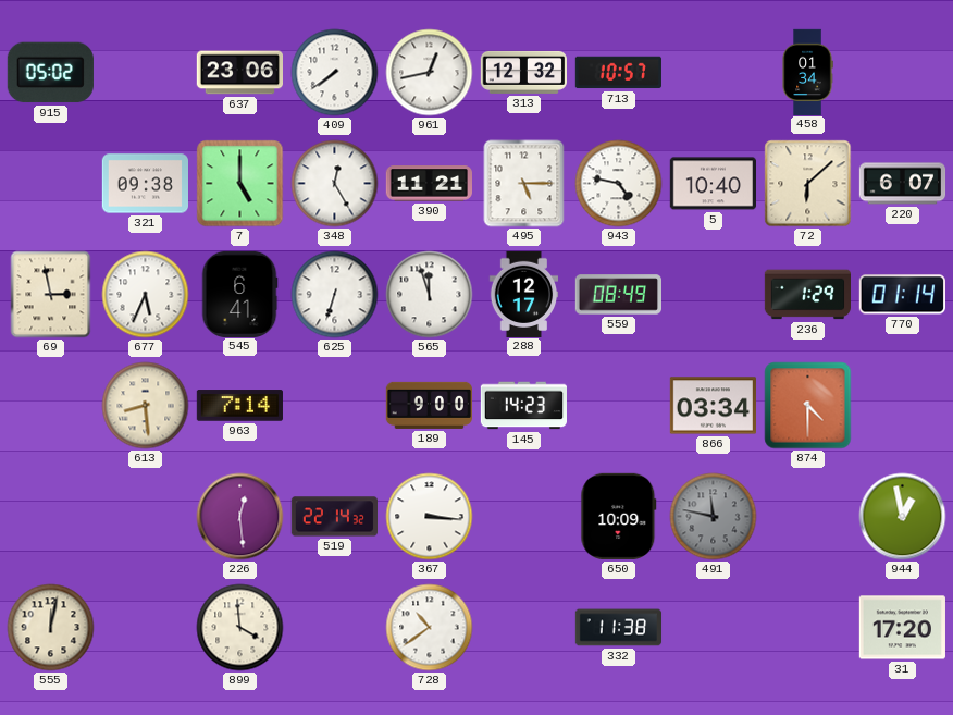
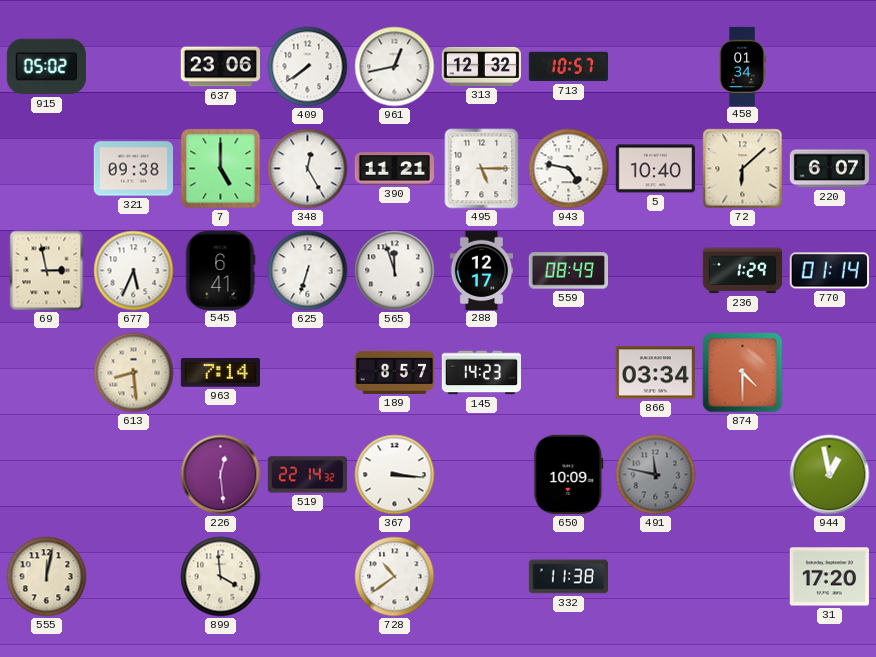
189: 9:00 -> 8:57
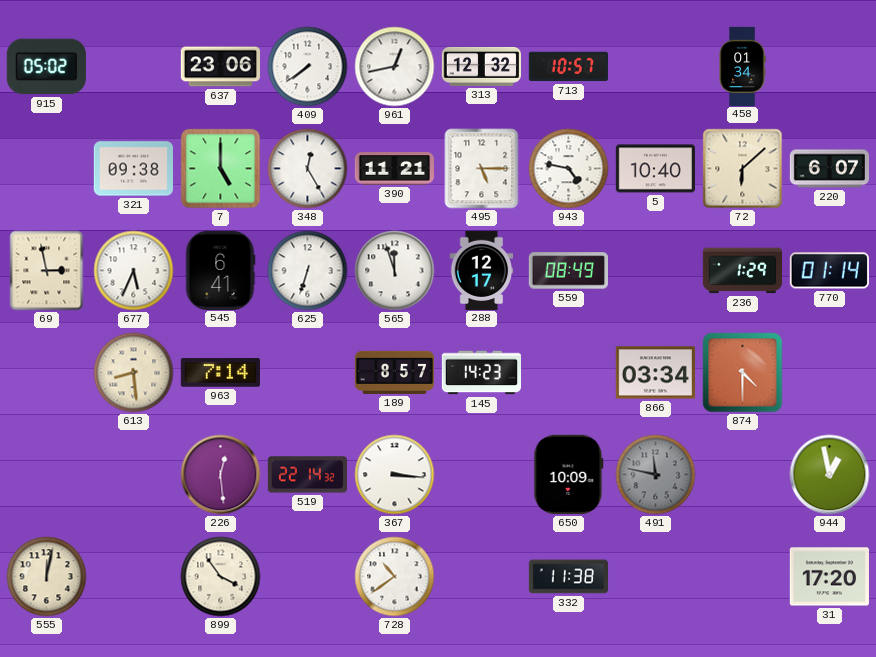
899: 3:59 -> 3:54
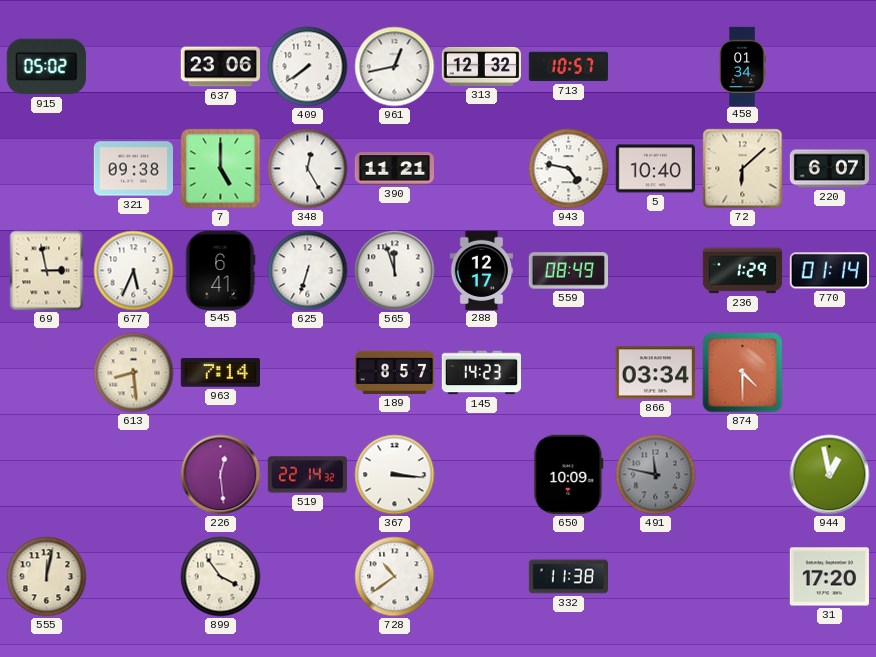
495: 5:15 -> none
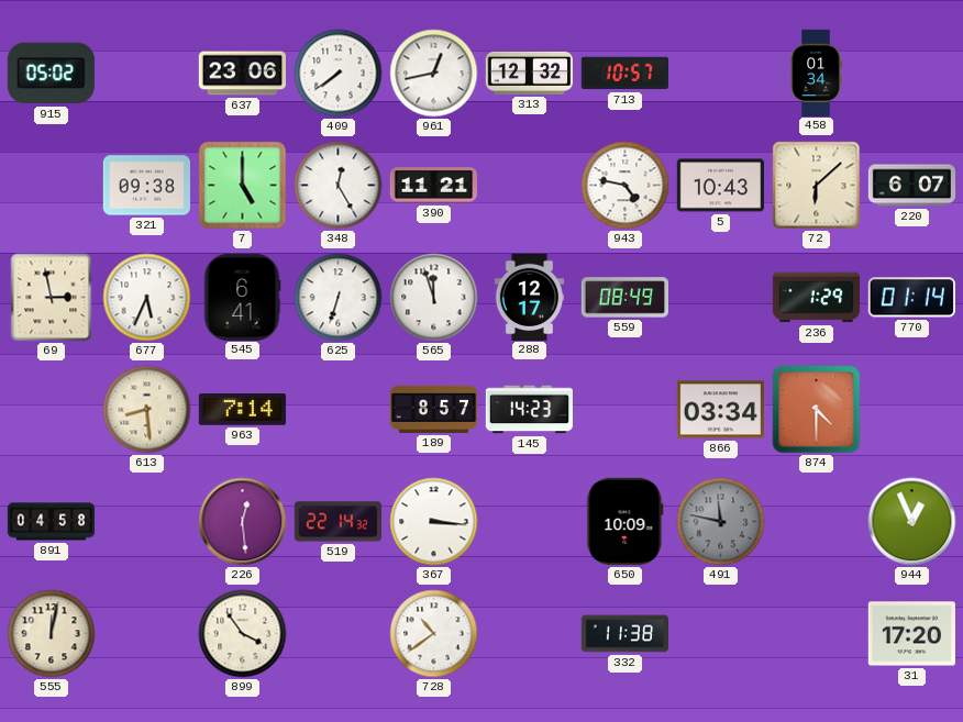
5: 10:40 -> 10:43
891: none -> 04:58
944: 12:58 -> 12:56
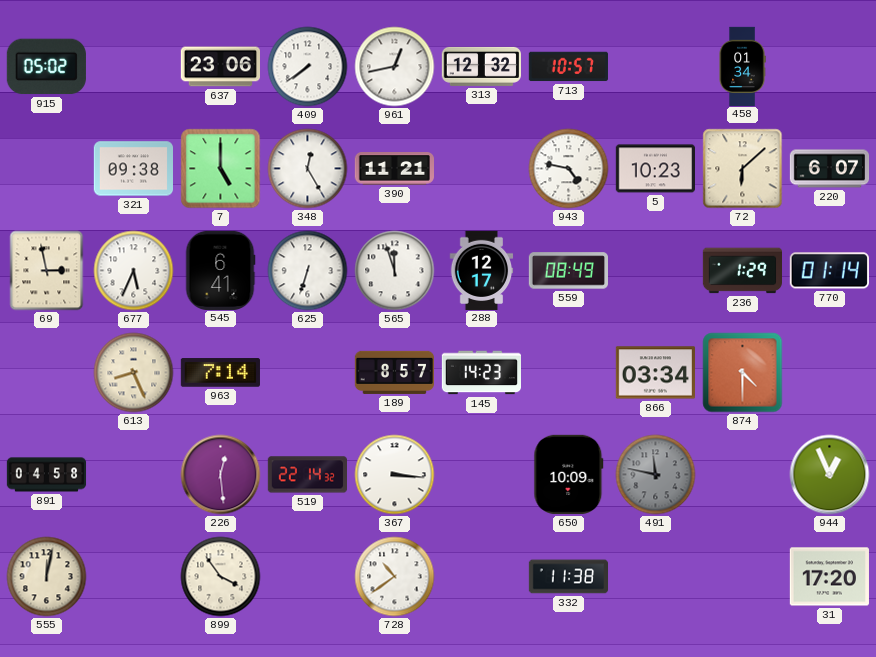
5: 10:43 -> 10:23
613: 8:29 -> 8:26
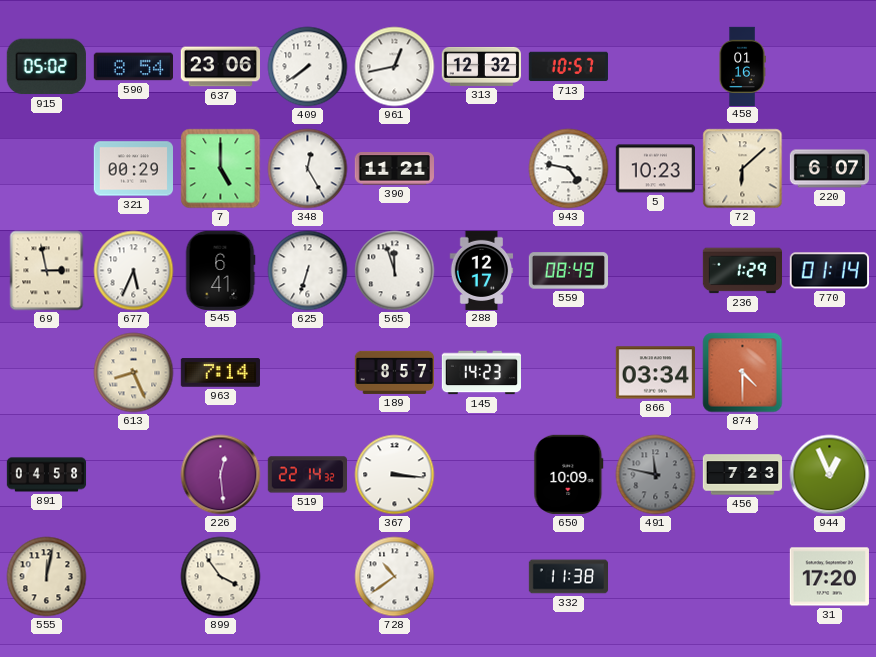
590: none -> 8:54
458: 01:34 -> 01:16
321: 09:38 -> 00:29
456: none -> 7:23
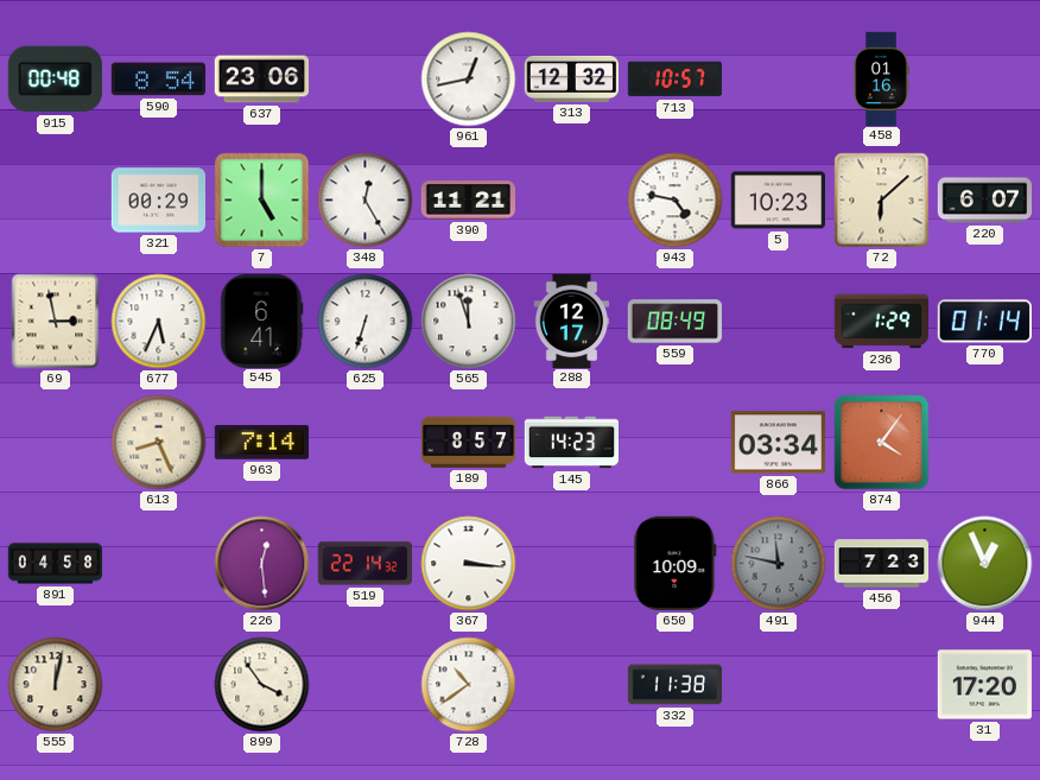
915: 05:02 -> 00:48
409: 7:39 -> none
874: 4:30 -> 4:06
